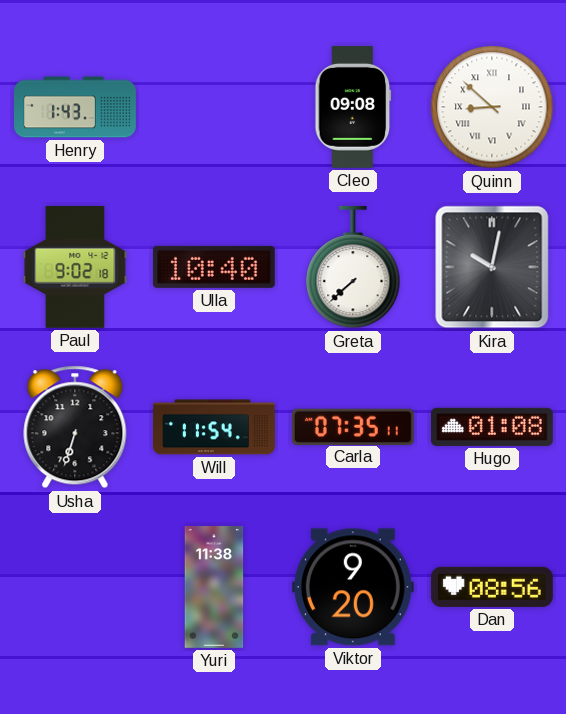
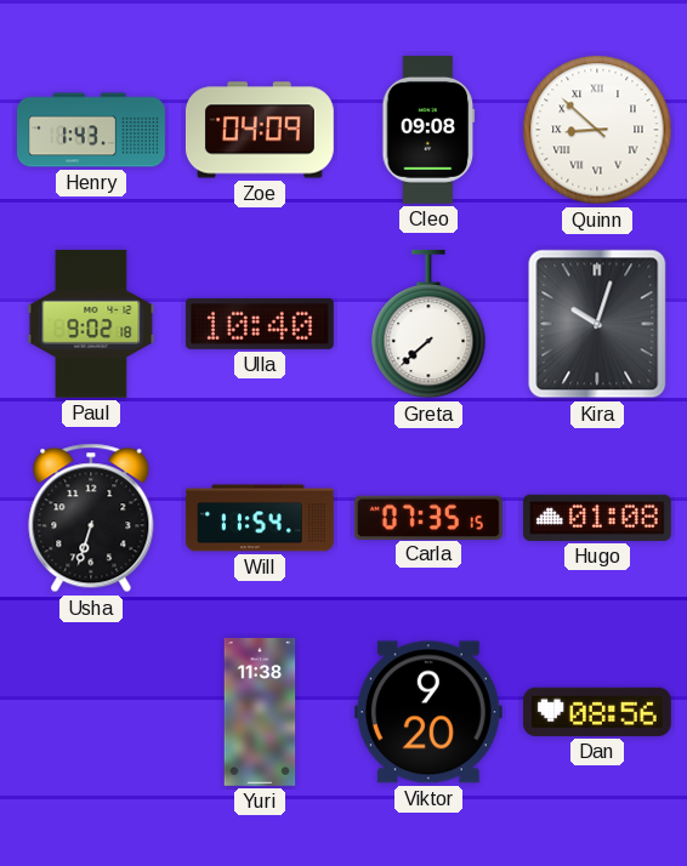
Zoe: none -> 04:09
Kira: 10:02 -> 10:03
Carla: 07:35:11 -> 07:35:15
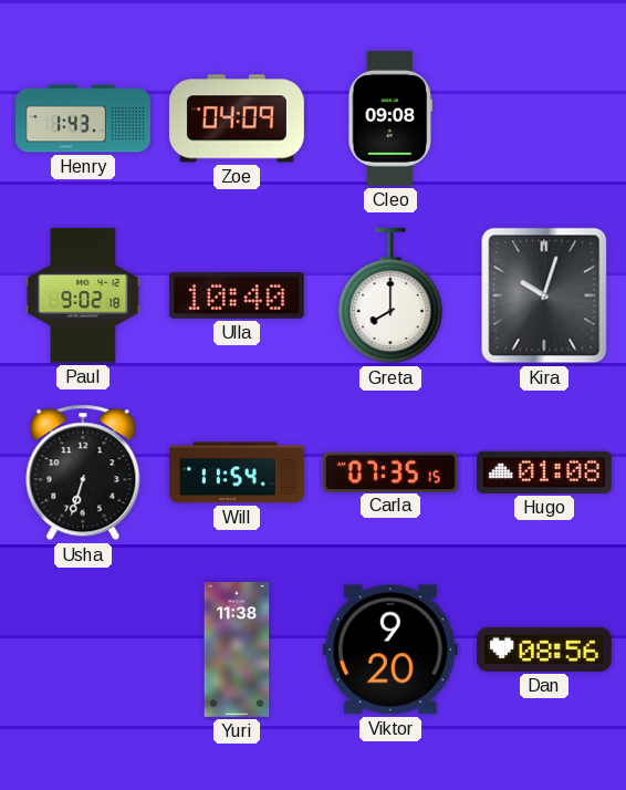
Quinn: 8:52 -> none
Greta: 7:38 -> 8:00
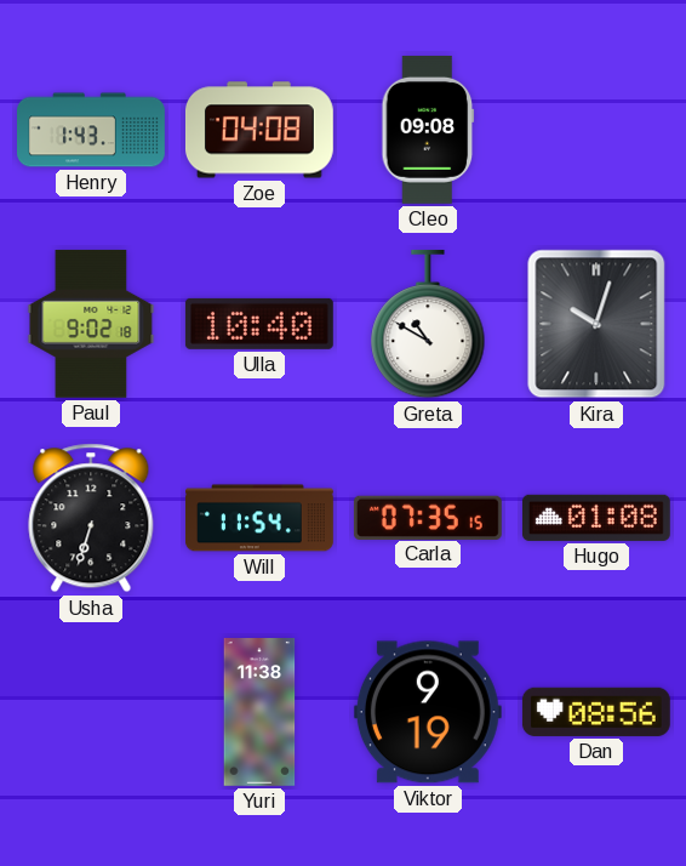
Zoe: 04:09 -> 04:08
Greta: 8:00 -> 10:50
Viktor: 9:20 -> 9:19
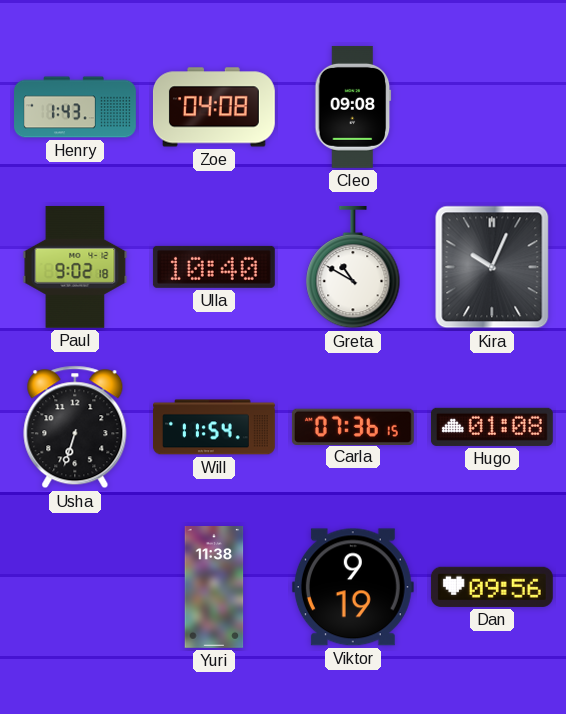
Kira: 10:03 -> 10:04
Carla: 07:35 -> 07:36
Dan: 08:56 -> 09:56
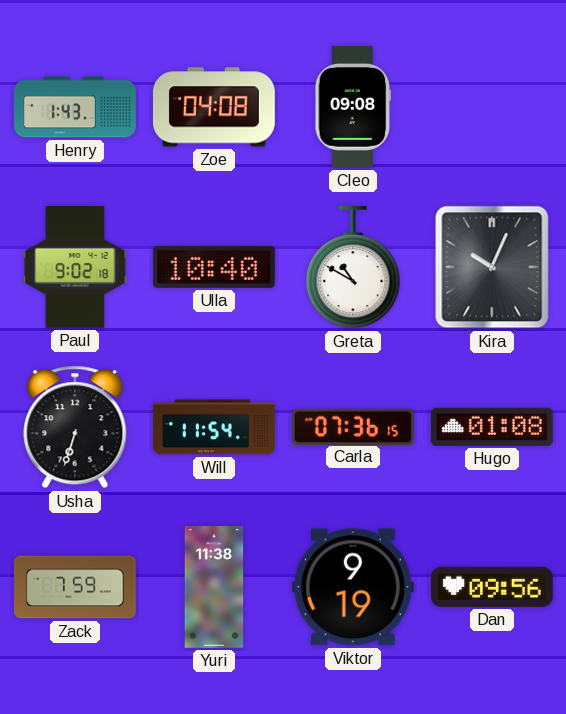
Zack: none -> 7:59
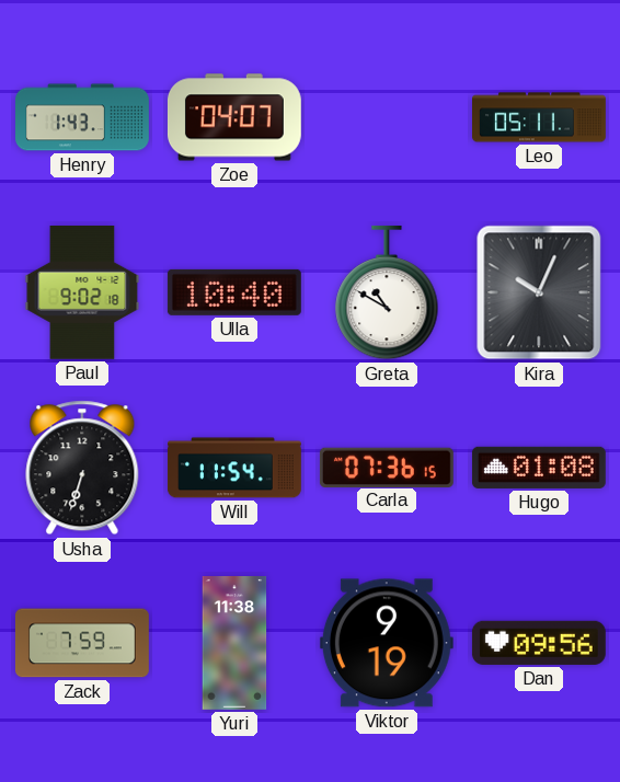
Zoe: 04:08 -> 04:07
Cleo: 09:08 -> none
Leo: none -> 05:11
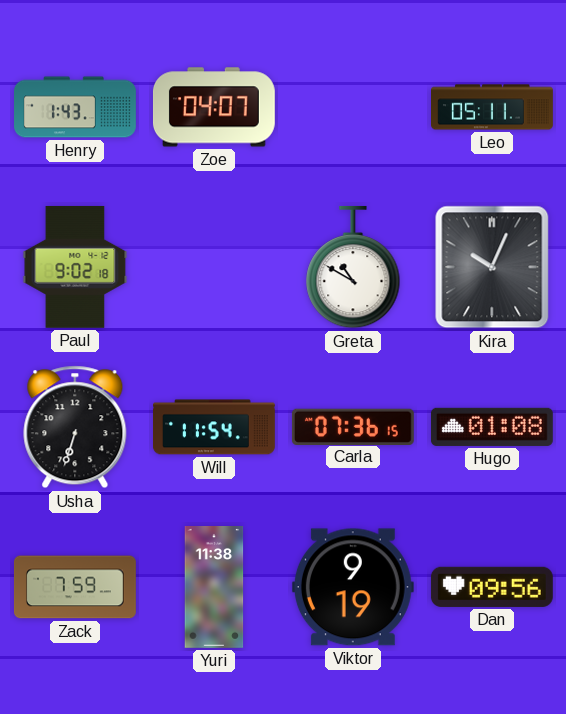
Ulla: 10:40 -> none
